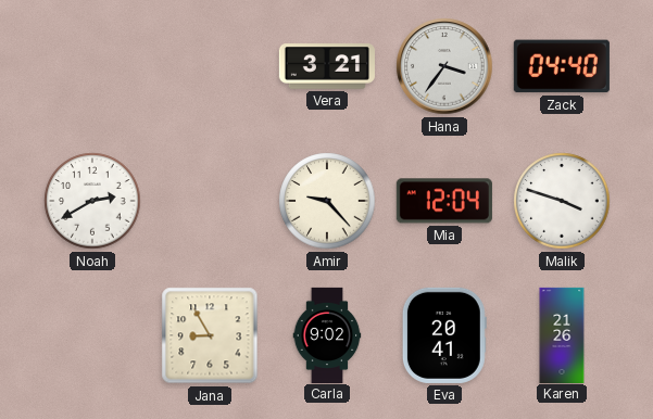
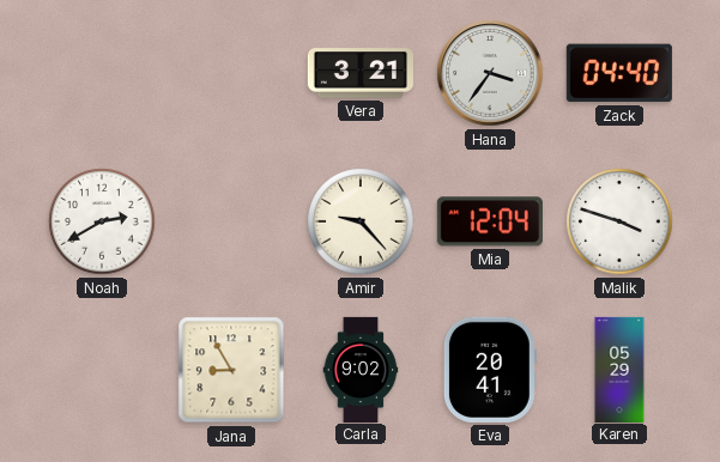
Karen: 21:26 -> 05:29
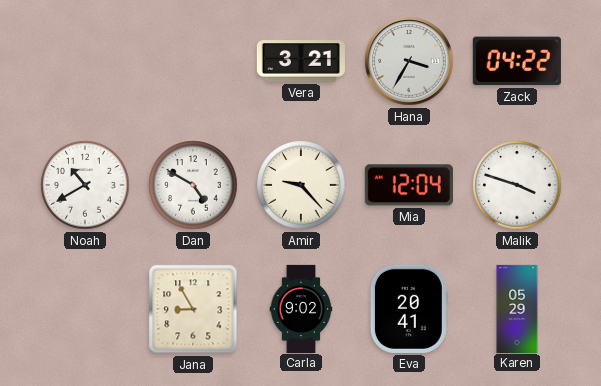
Hana: 3:36 -> 3:35
Zack: 04:40 -> 04:22
Noah: 2:40 -> 10:40
Dan: none -> 4:50
